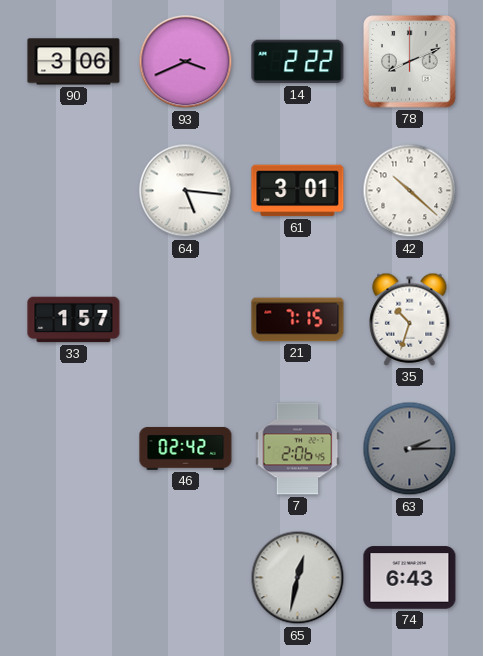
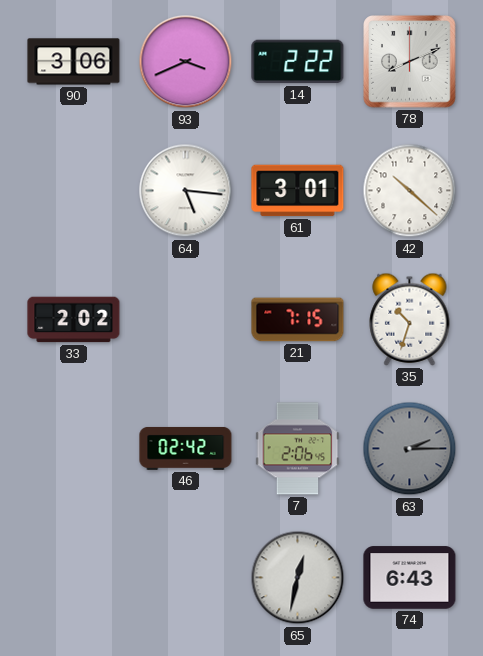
33: 1:57 -> 2:02
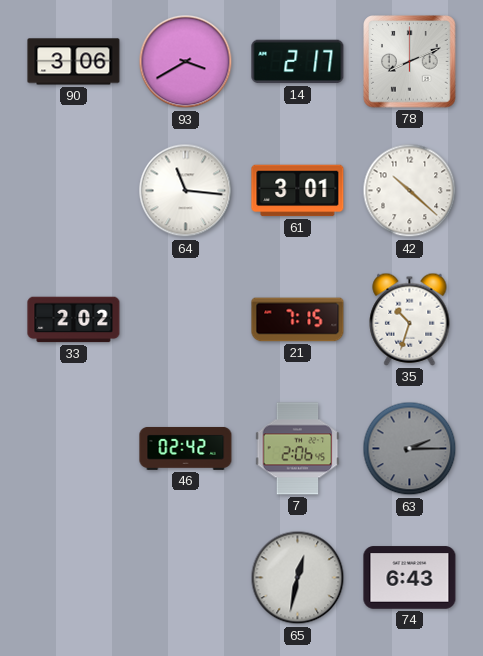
93: 3:41 -> 3:40
14: 2:22 -> 2:17
64: 5:16 -> 11:16
